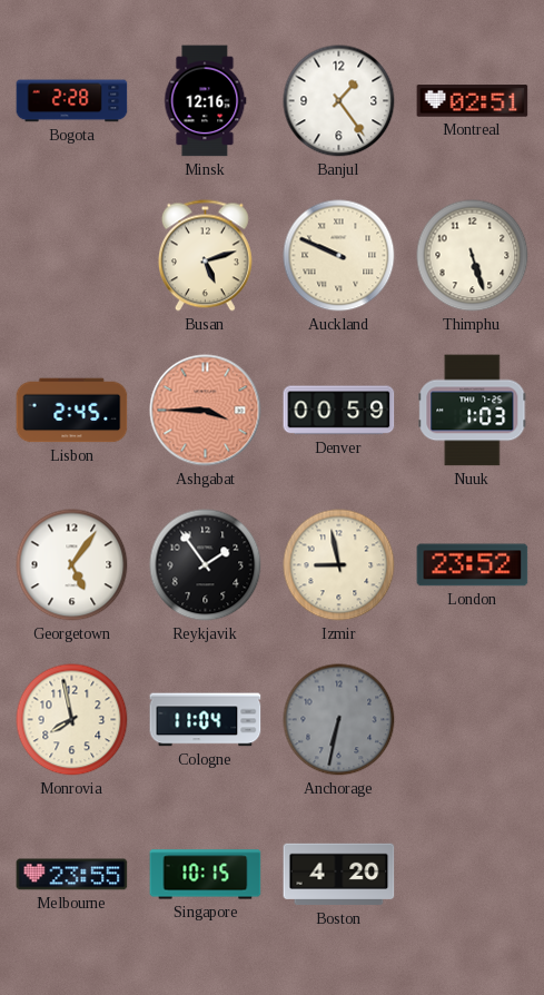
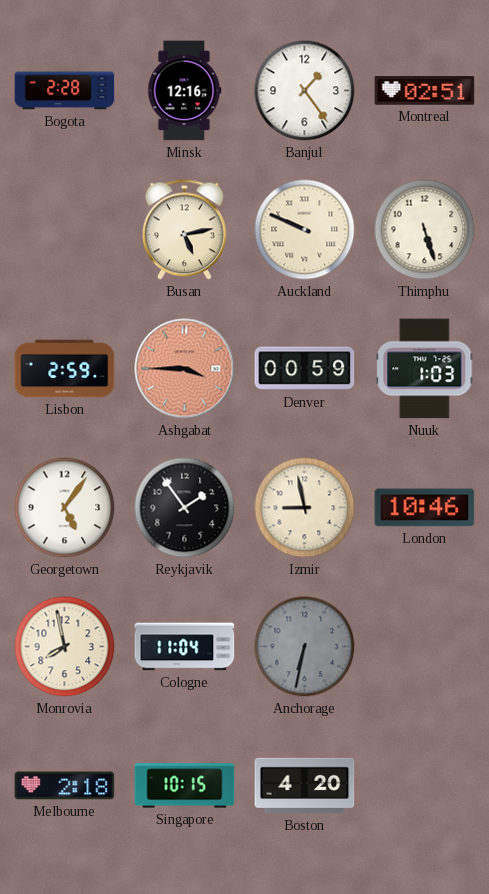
Busan: 5:12 -> 5:13
Lisbon: 2:45 -> 2:59
London: 23:52 -> 10:46
Melbourne: 23:55 -> 2:18
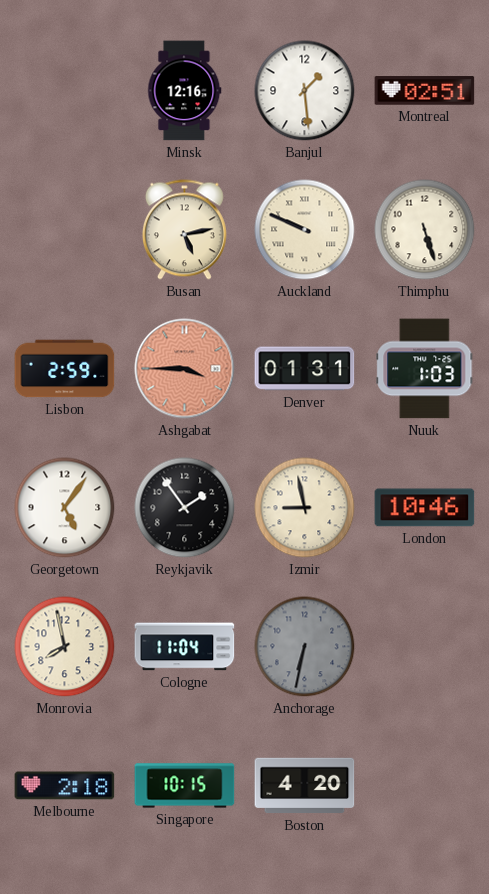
Bogota: 2:28 -> none
Banjul: 1:24 -> 1:29
Denver: 00:59 -> 01:31
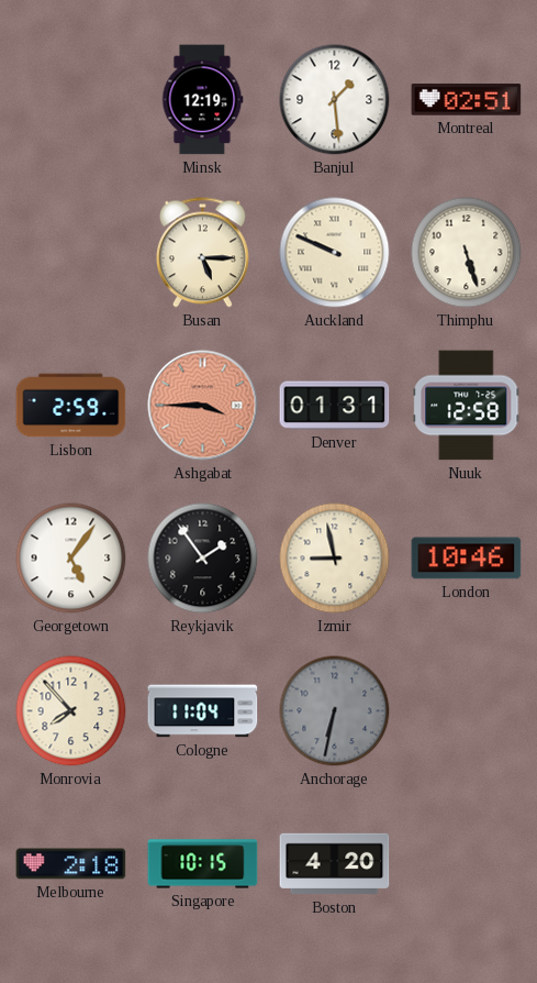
Minsk: 12:16 -> 12:19
Busan: 5:13 -> 5:15
Nuuk: 1:03 -> 12:58
Monrovia: 7:58 -> 7:53
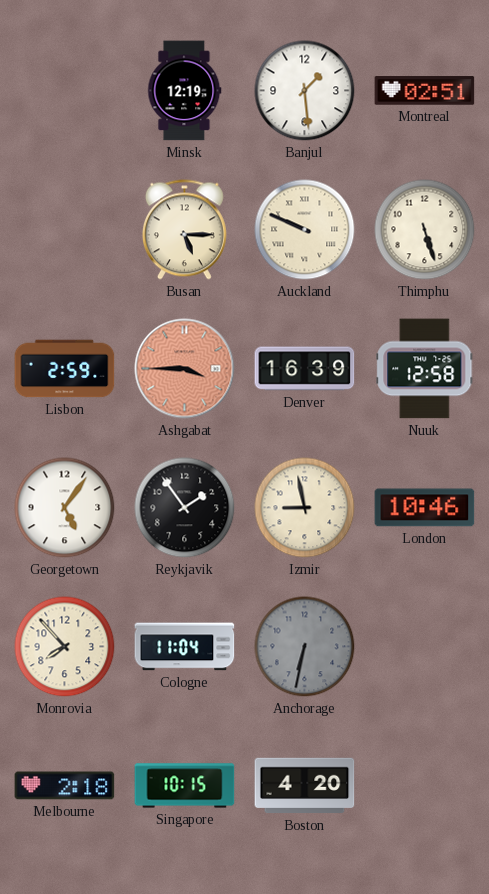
Denver: 01:31 -> 16:39
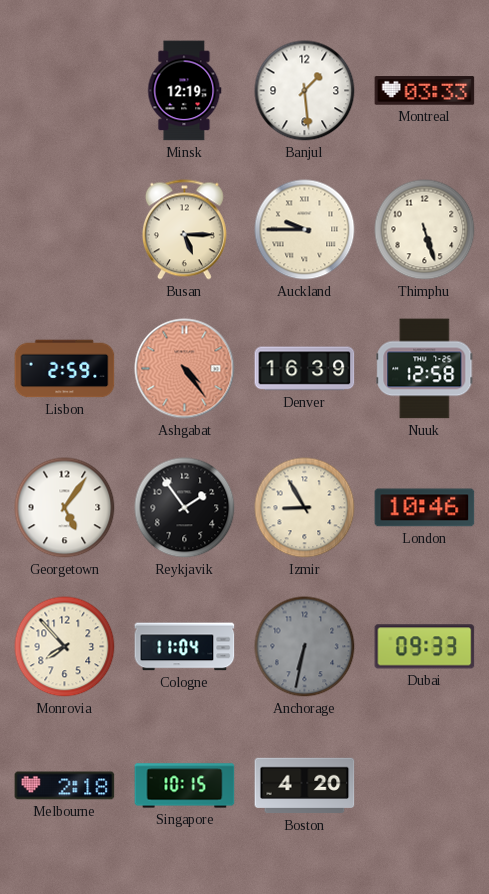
Montreal: 02:51 -> 03:33
Auckland: 9:49 -> 9:45
Ashgabat: 3:45 -> 4:24
Izmir: 8:58 -> 8:55
Dubai: none -> 09:33
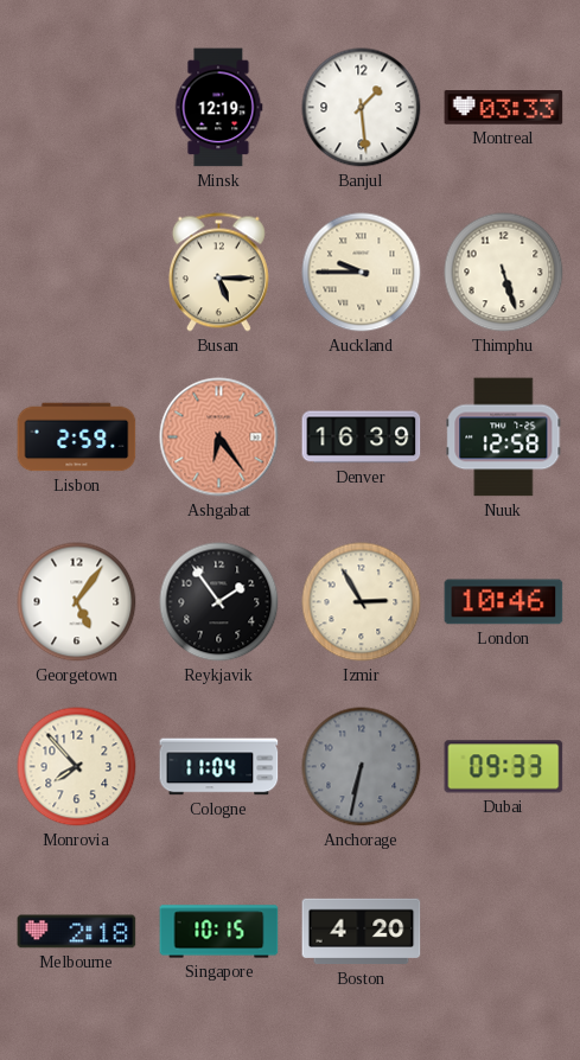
Ashgabat: 4:24 -> 6:24
Izmir: 8:55 -> 2:55
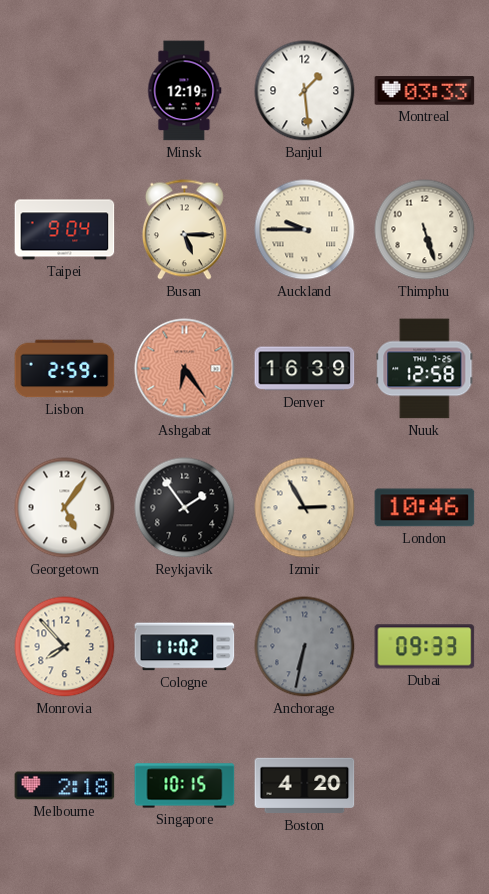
Taipei: none -> 9:04
Cologne: 11:04 -> 11:02
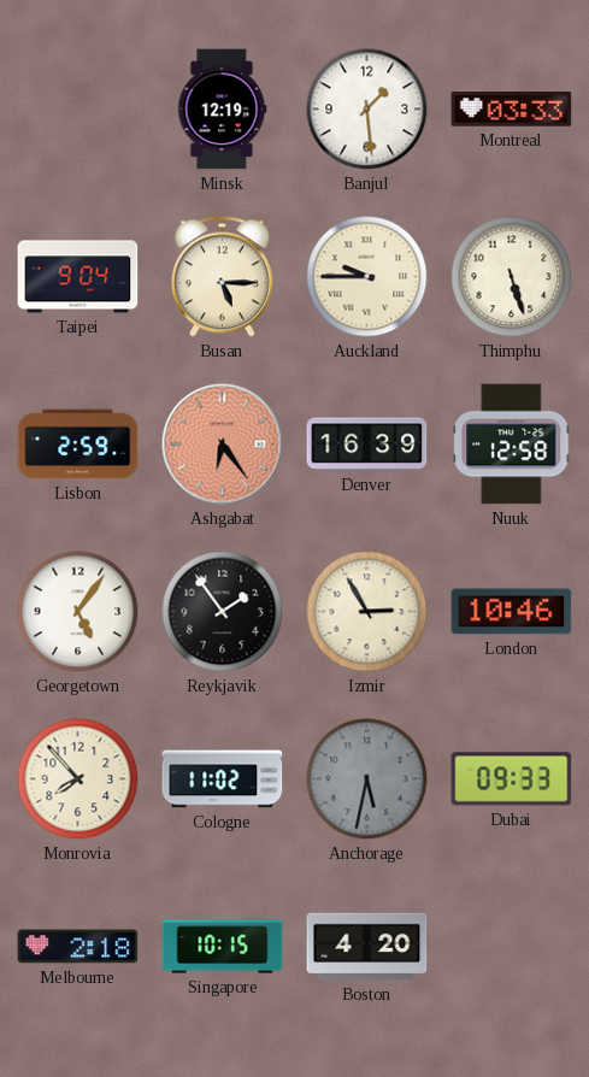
Anchorage: 6:32 -> 5:32
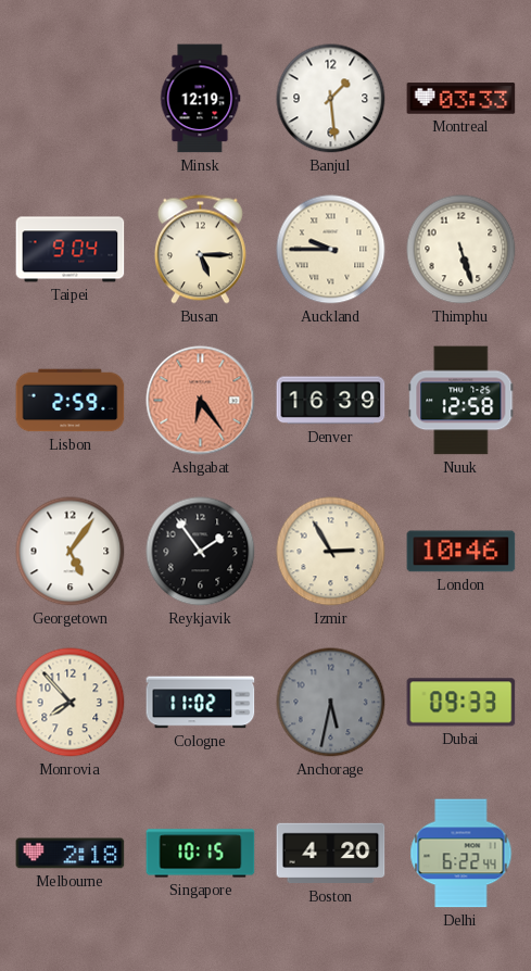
Delhi: none -> 6:22
